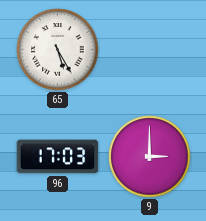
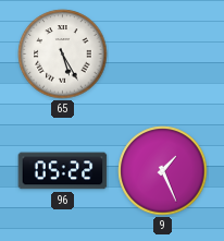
96: 17:03 -> 05:22
9: 3:00 -> 1:26
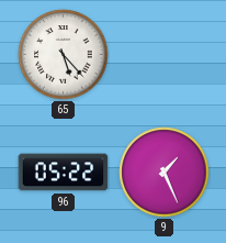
65: 5:25 -> 5:23
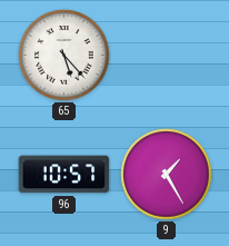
96: 05:22 -> 10:57
9: 1:26 -> 1:25
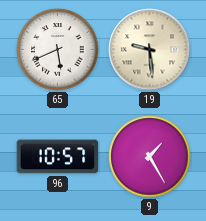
65: 5:23 -> 5:41
19: none -> 9:29
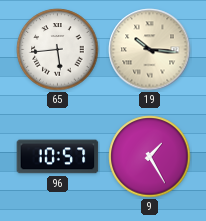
65: 5:41 -> 5:44
19: 9:29 -> 10:16
